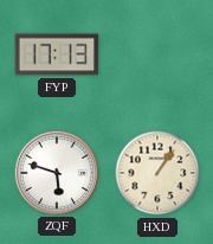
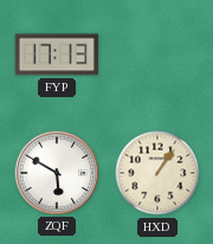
ZQF: 5:48 -> 5:50
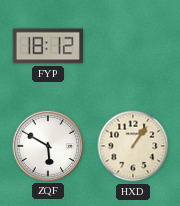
FYP: 17:13 -> 18:12
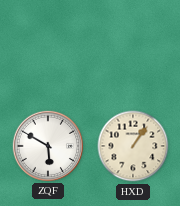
FYP: 18:12 -> none
